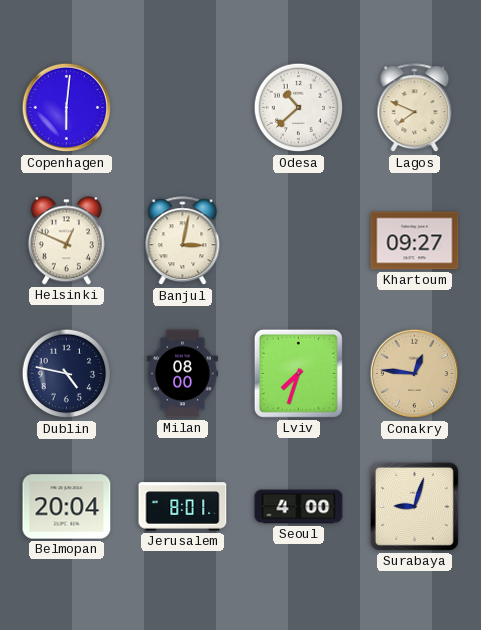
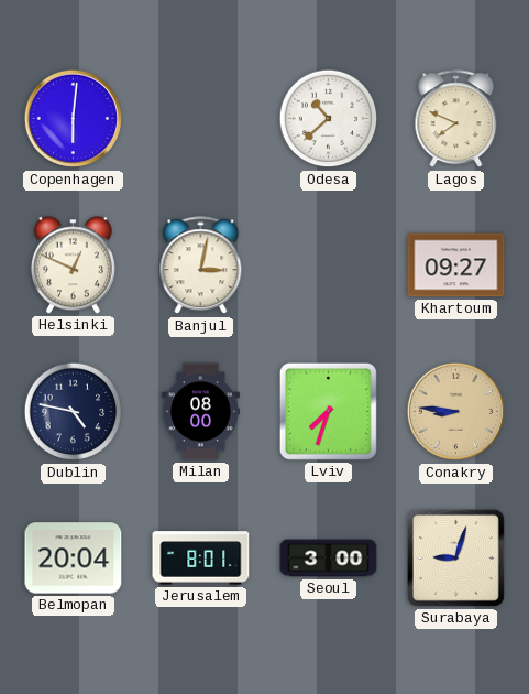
Conakry: 12:46 -> 8:46
Seoul: 4:00 -> 3:00
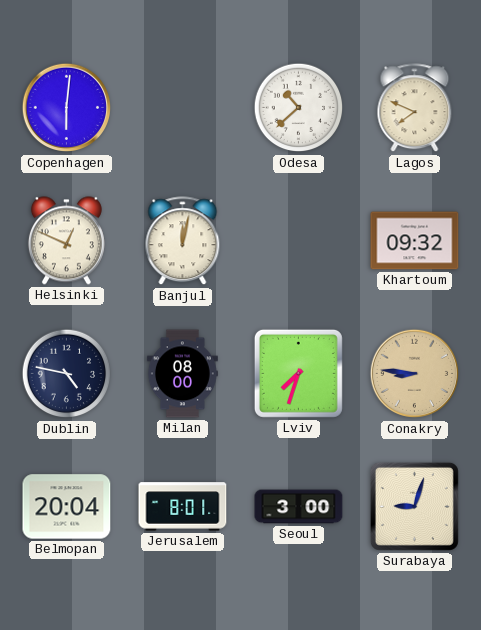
Banjul: 3:02 -> 12:02
Khartoum: 09:27 -> 09:32
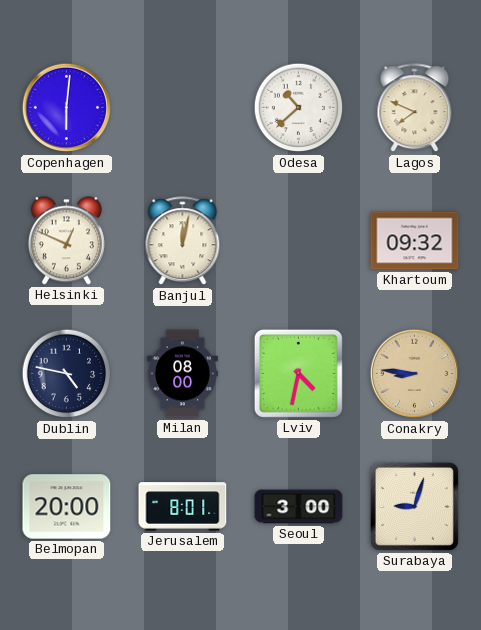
Lviv: 7:33 -> 4:32
Belmopan: 20:04 -> 20:00
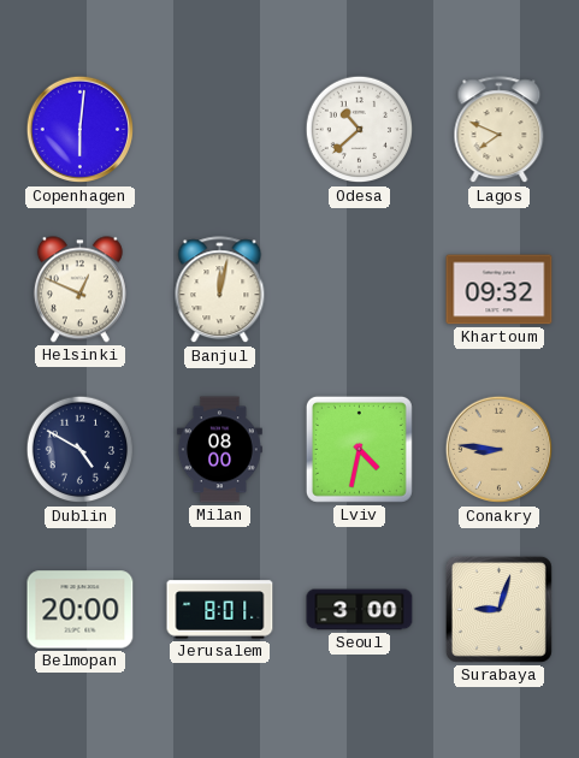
Dublin: 4:47 -> 4:50
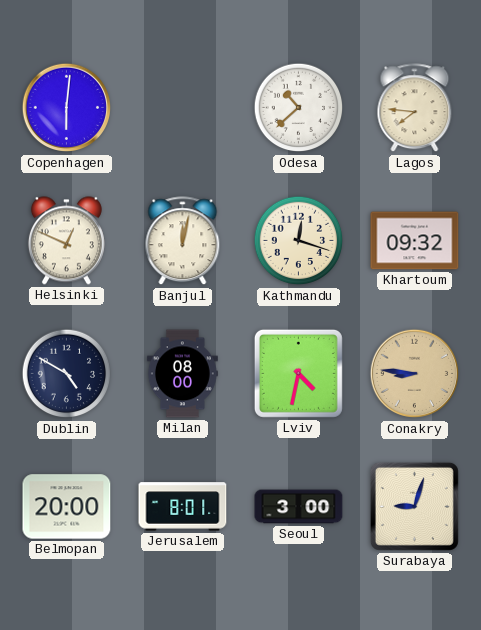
Lagos: 7:49 -> 7:46
Kathmandu: none -> 12:18
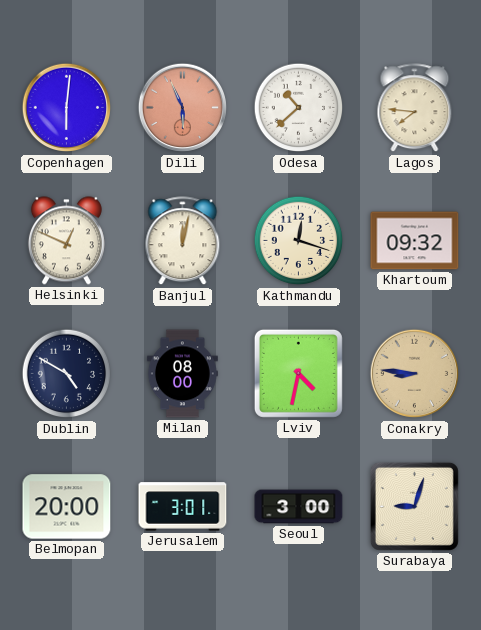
Dili: none -> 5:56
Jerusalem: 8:01 -> 3:01
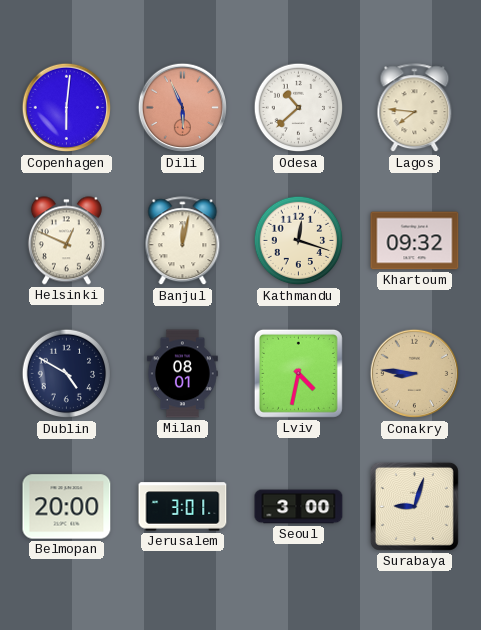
Milan: 08:00 -> 08:01
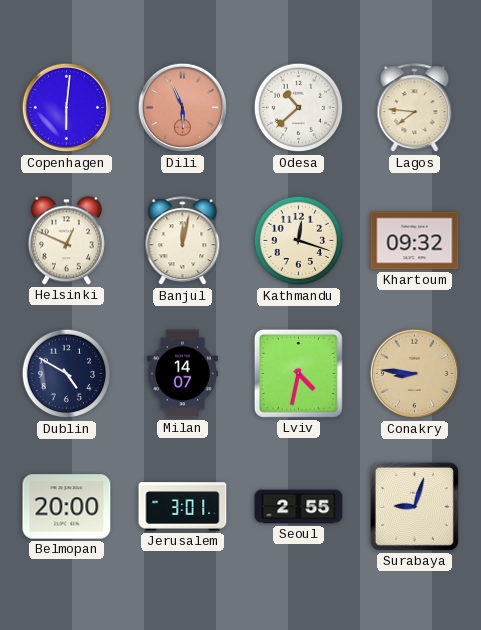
Milan: 08:01 -> 14:07
Seoul: 3:00 -> 2:55
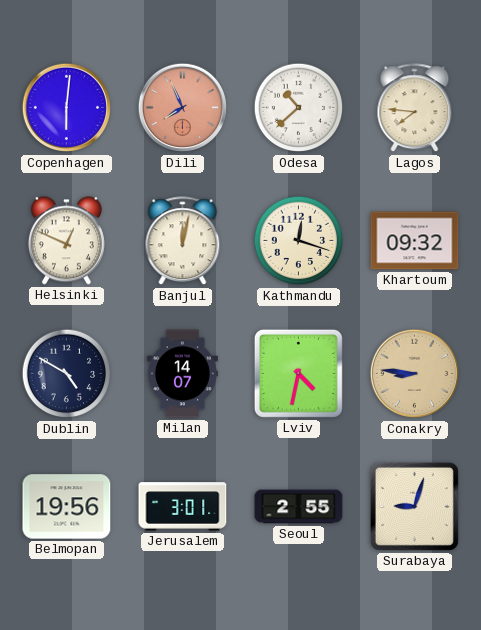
Dili: 5:56 -> 7:56
Belmopan: 20:00 -> 19:56
